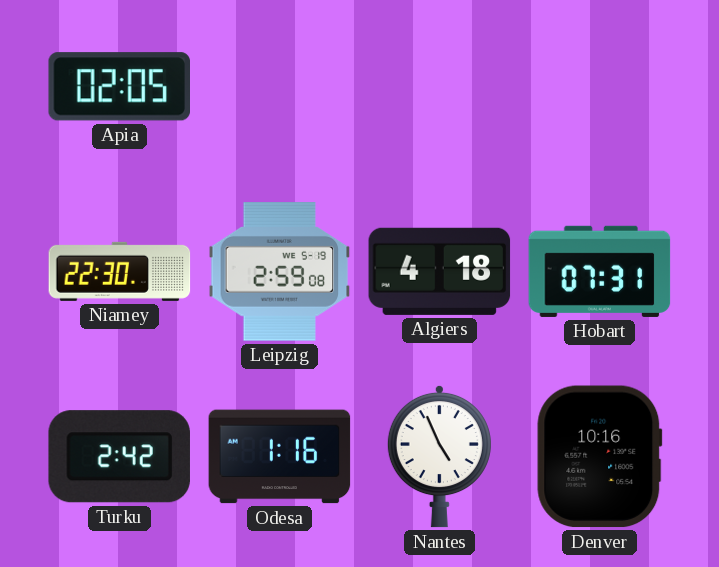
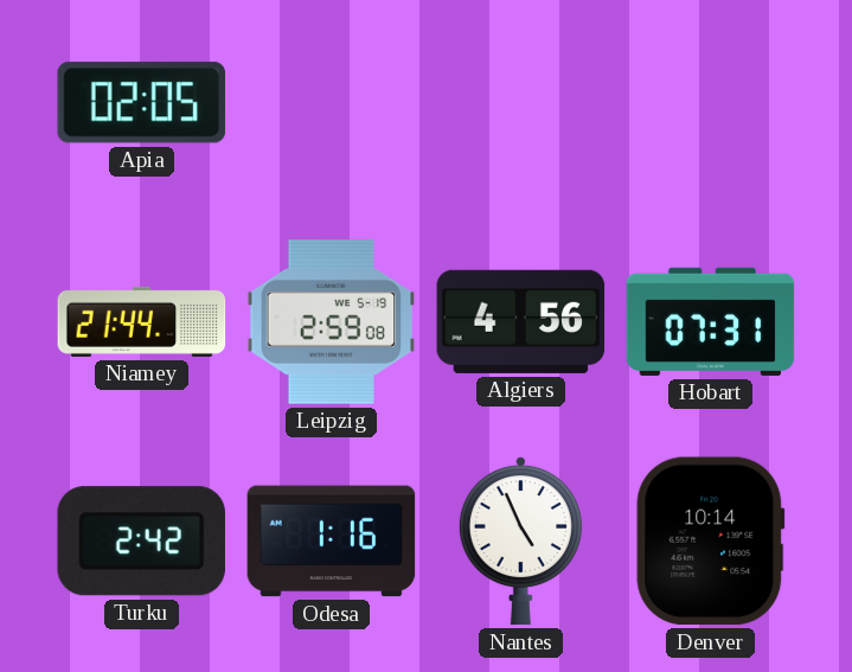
Niamey: 22:30 -> 21:44
Algiers: 4:18 -> 4:56
Denver: 10:16 -> 10:14
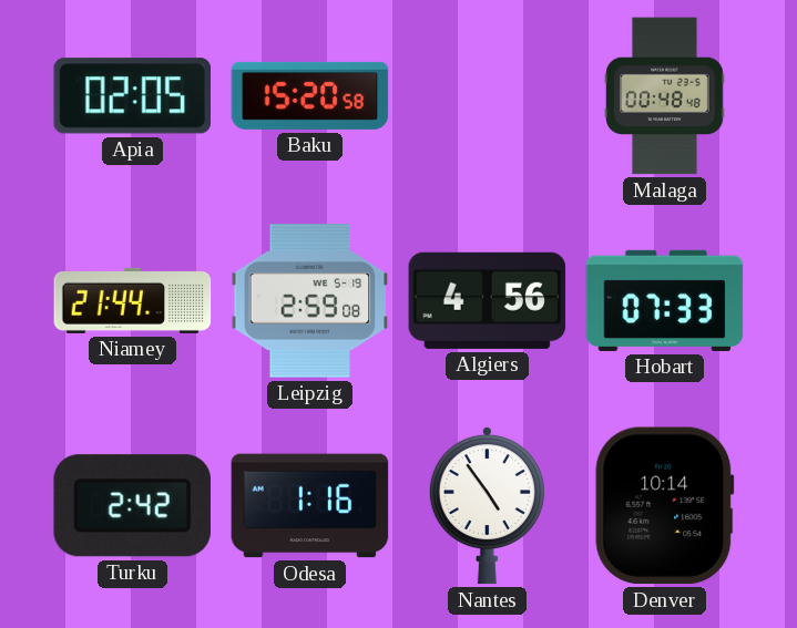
Baku: none -> 15:20
Malaga: none -> 00:48
Hobart: 07:31 -> 07:33
Nantes: 4:56 -> 4:54
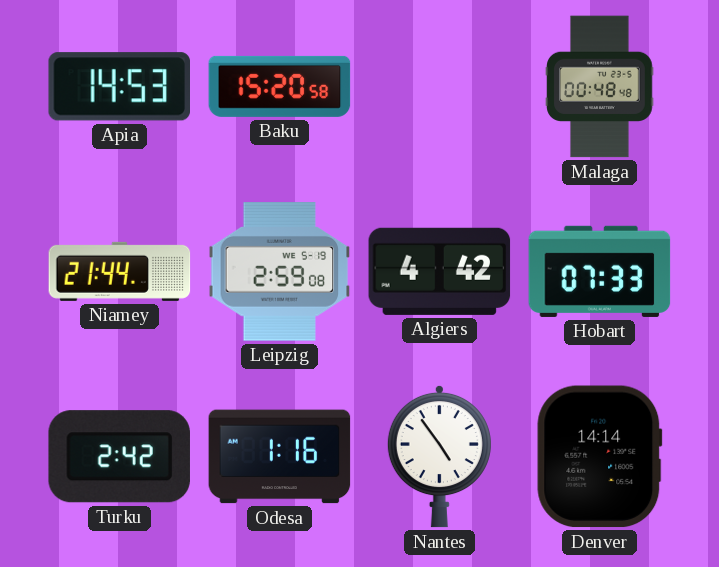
Apia: 02:05 -> 14:53
Algiers: 4:56 -> 4:42
Denver: 10:14 -> 14:14
